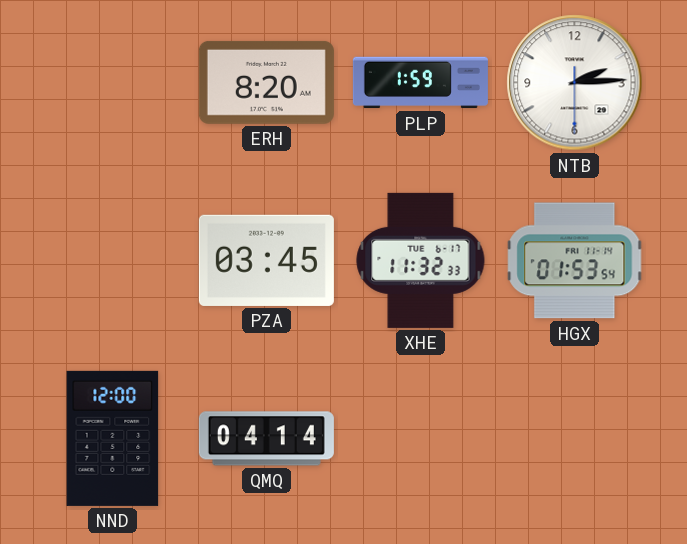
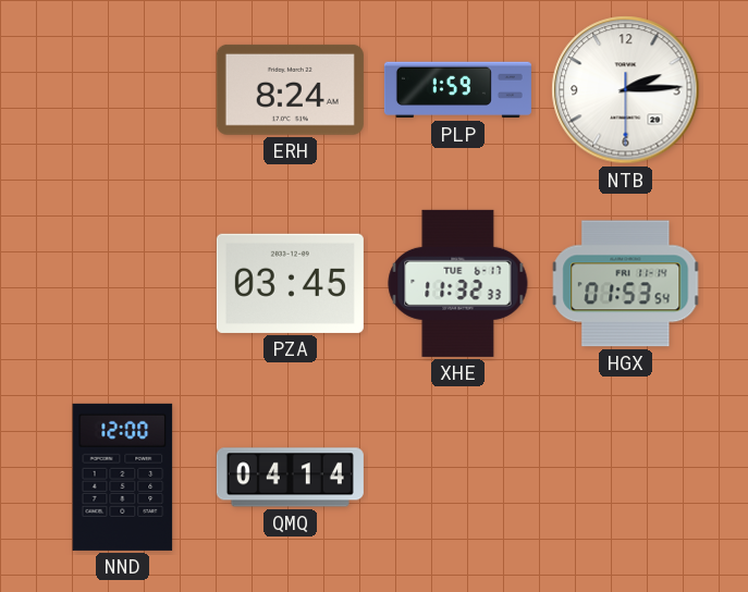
ERH: 8:20 -> 8:24
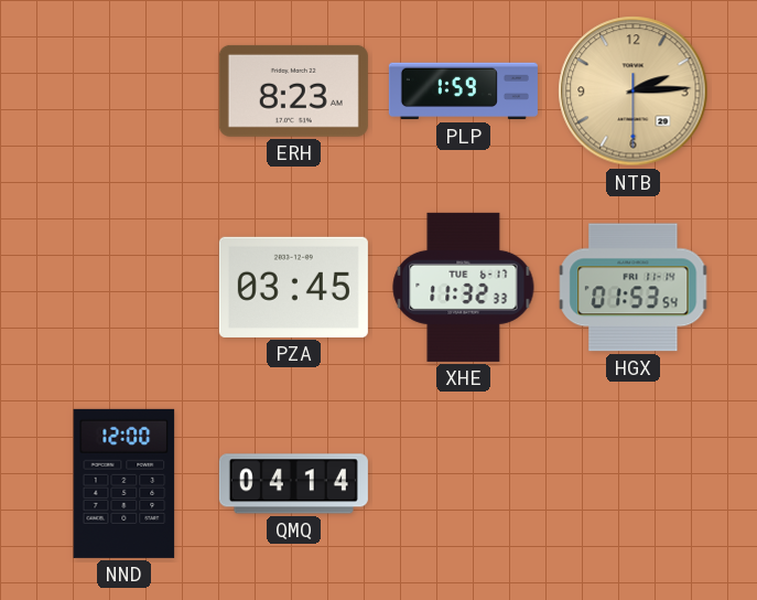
ERH: 8:24 -> 8:23
NTB dial: white -> champagne
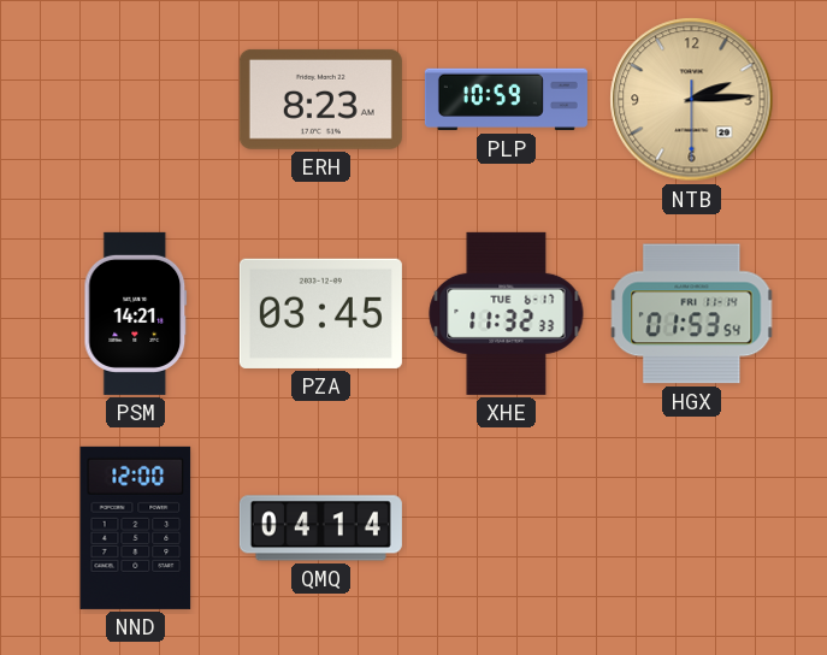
PLP: 1:59 -> 10:59
PSM: none -> 14:21
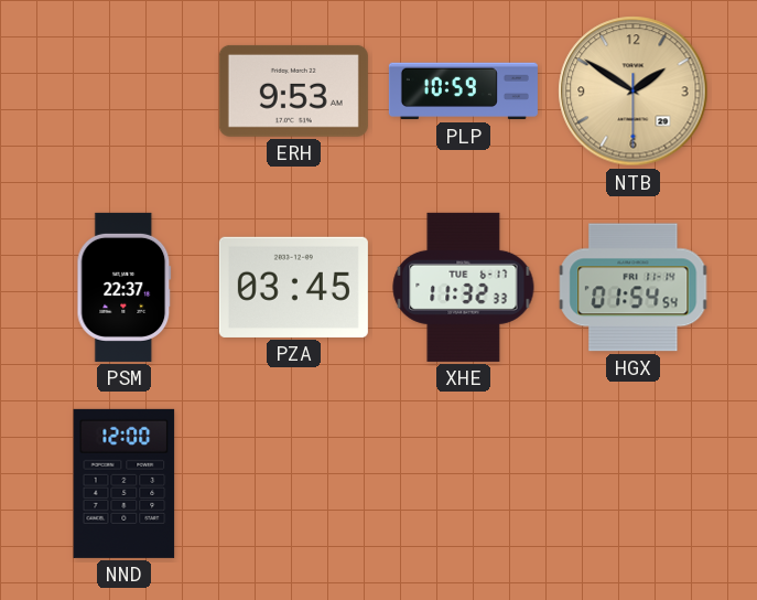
ERH: 8:23 -> 9:53
NTB: 2:14 -> 1:50
PSM: 14:21 -> 22:37
HGX: 01:53 -> 01:54
QMQ: 04:14 -> none
